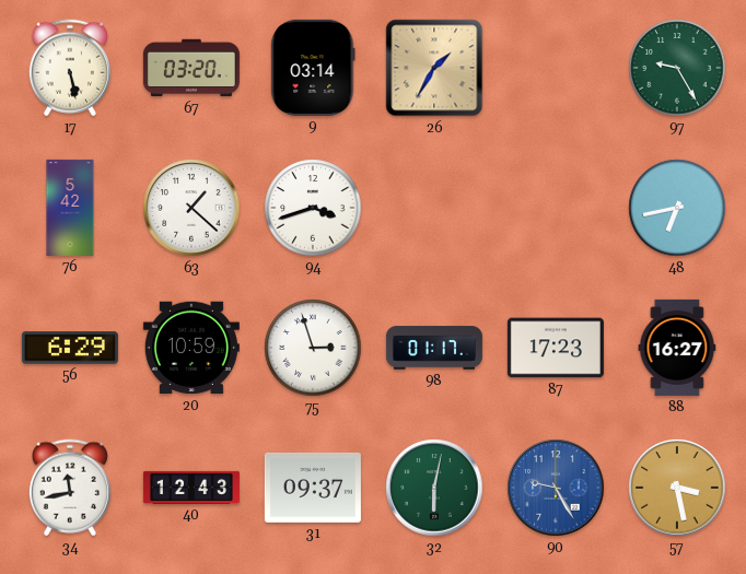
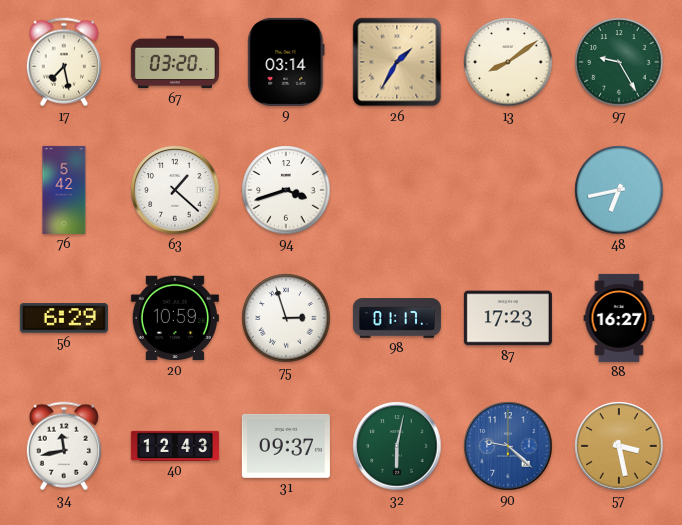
17: 5:28 -> 7:28
13: none -> 8:09
90: 9:25 -> 9:22
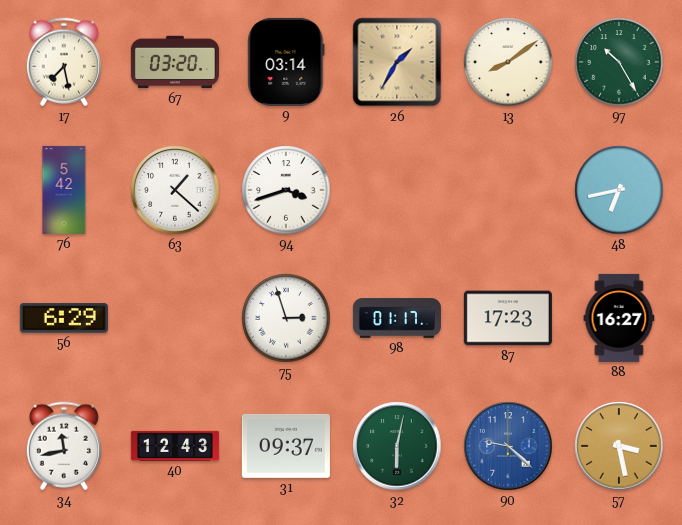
97: 9:25 -> 10:25
20: 10:59 -> none
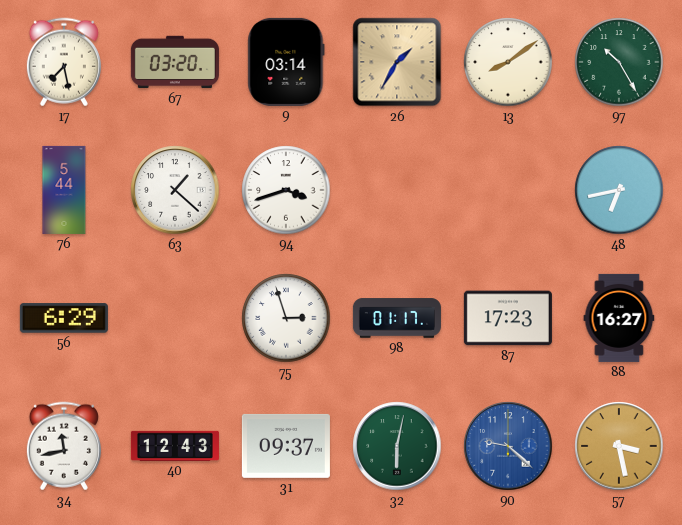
76: 5:42 -> 5:44
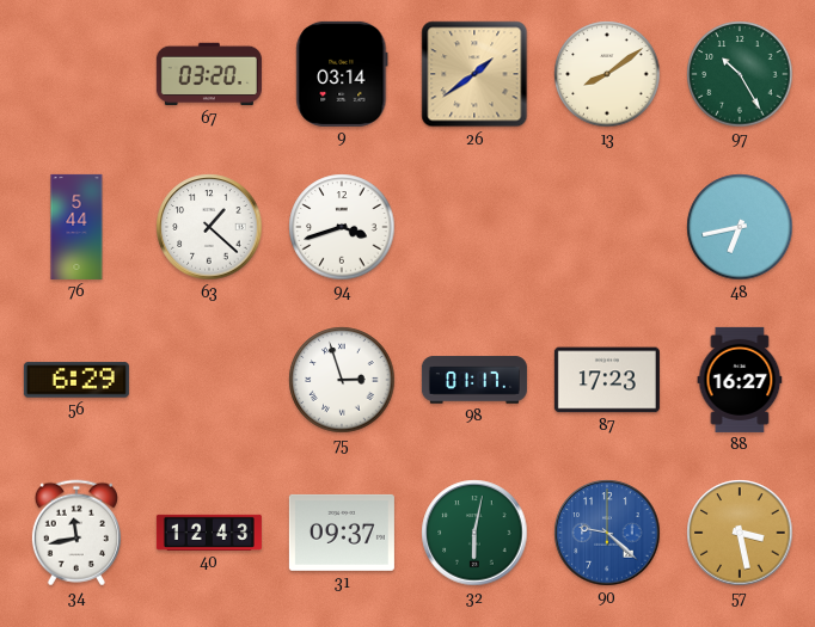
17: 7:28 -> none
26: 1:35 -> 1:39
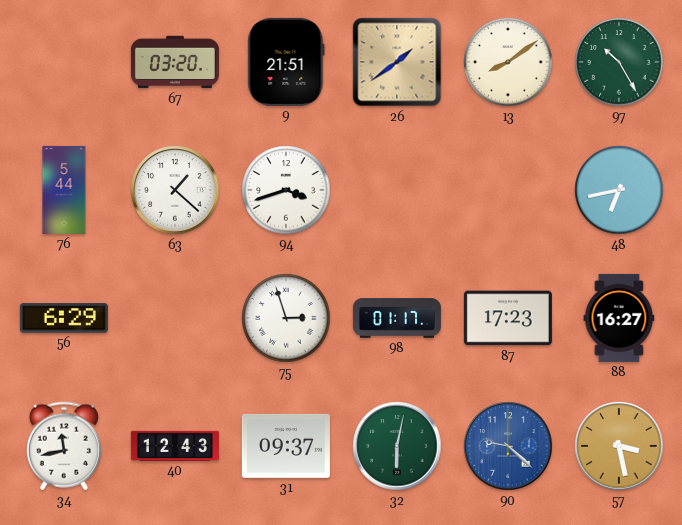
9: 03:14 -> 21:51
